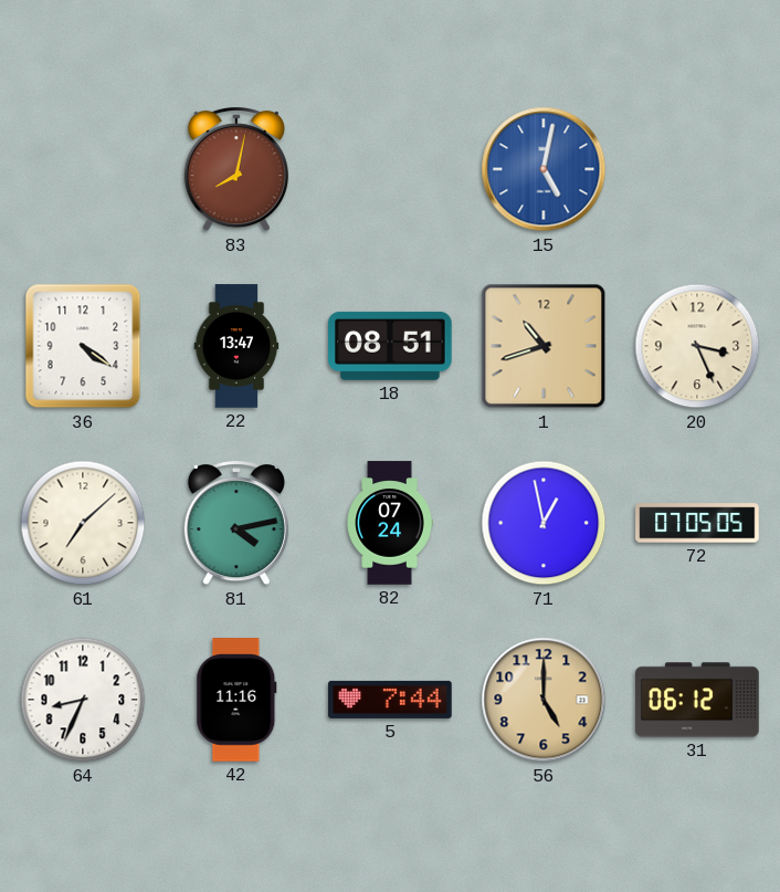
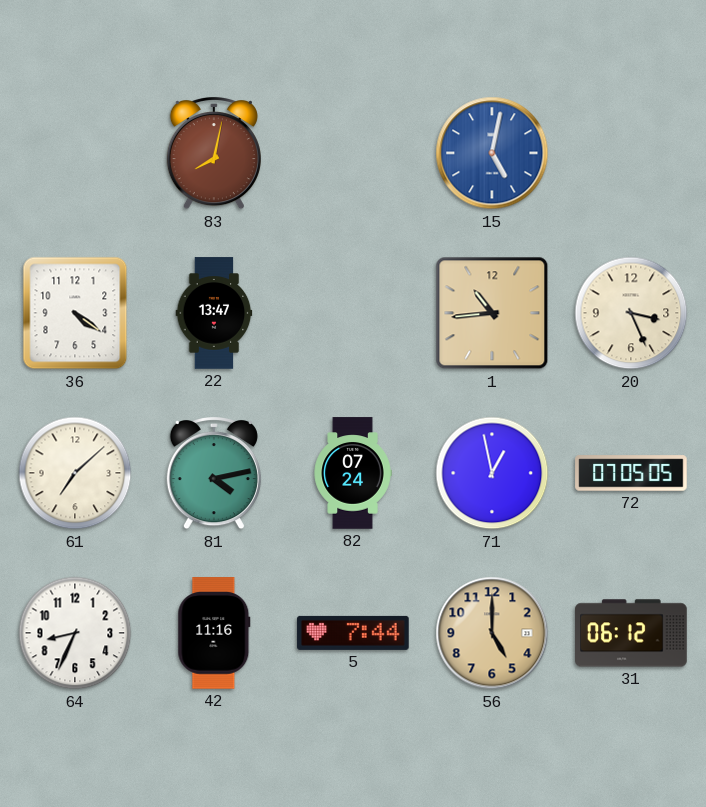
18: 08:51 -> none
1: 10:42 -> 10:44
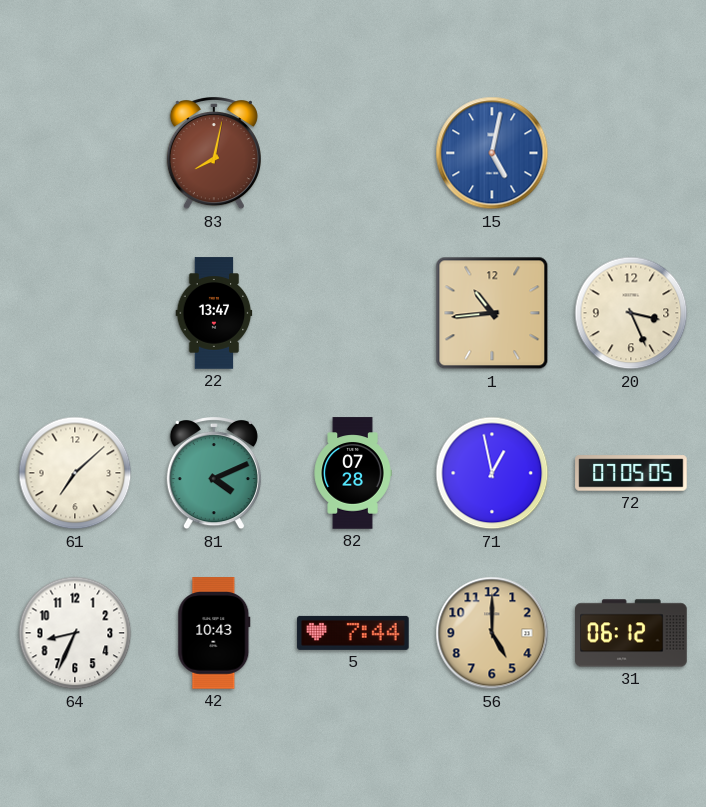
36: 4:21 -> none
81: 4:13 -> 4:11
82: 07:24 -> 07:28
42: 11:16 -> 10:43
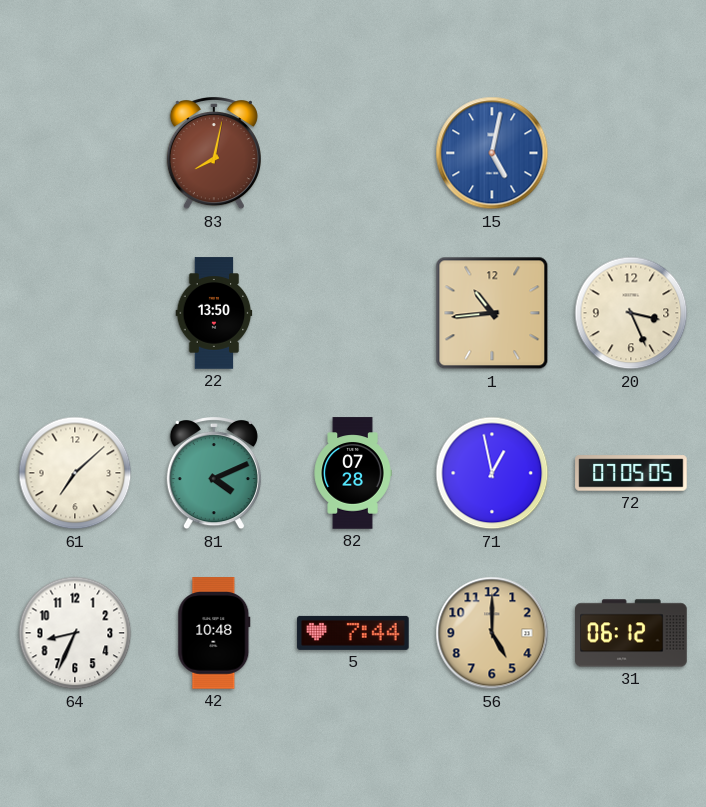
22: 13:47 -> 13:50
42: 10:43 -> 10:48
